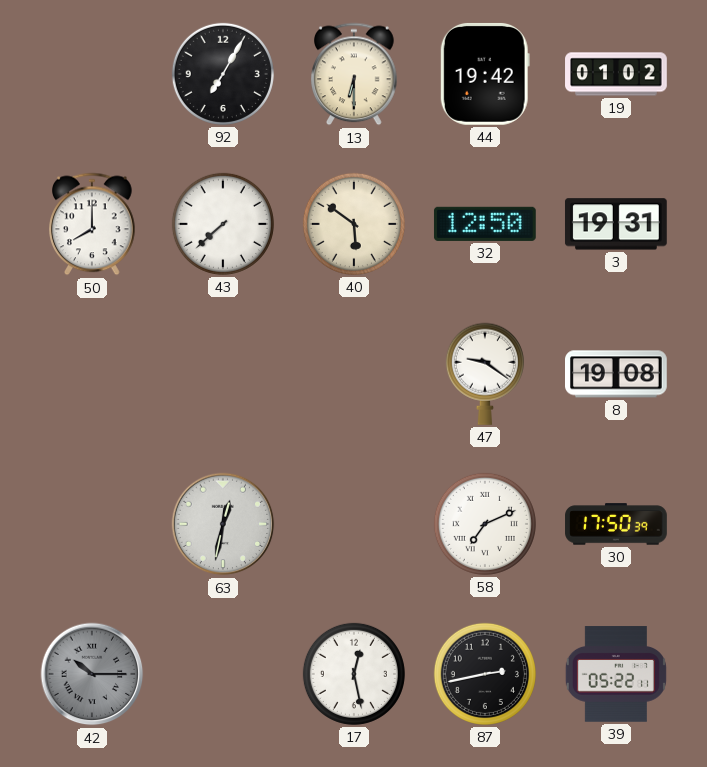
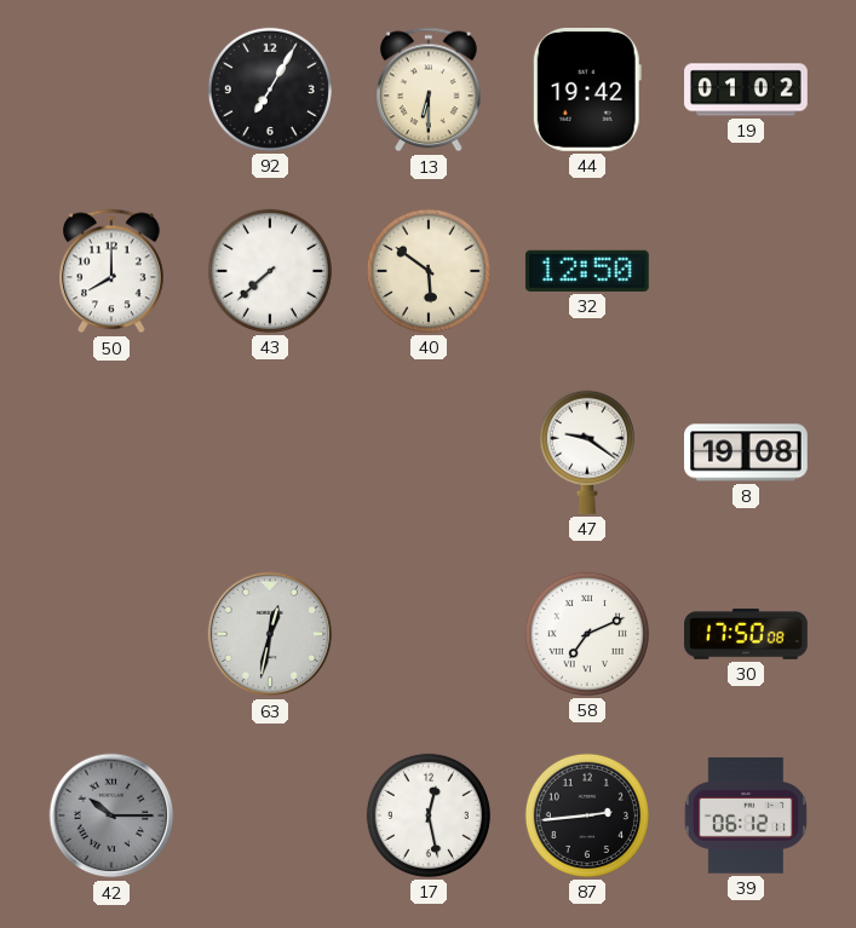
3: 19:31 -> none
30: 17:50:39 -> 17:50:08
87: 2:43 -> 2:44
39: 05:22 -> 06:12
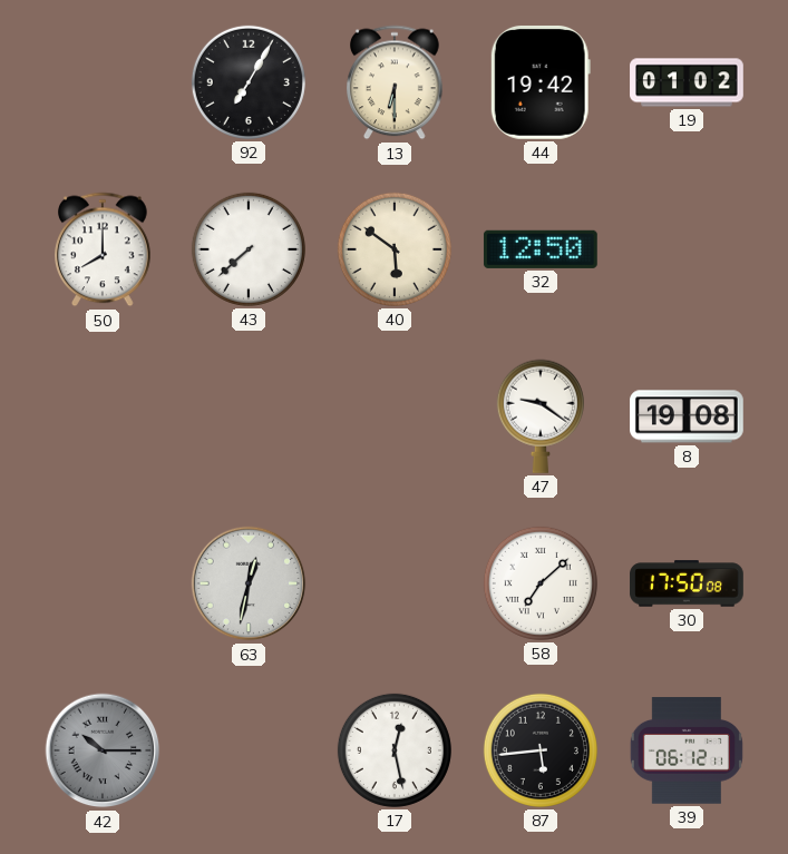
58: 7:11 -> 7:08
87: 2:44 -> 5:44
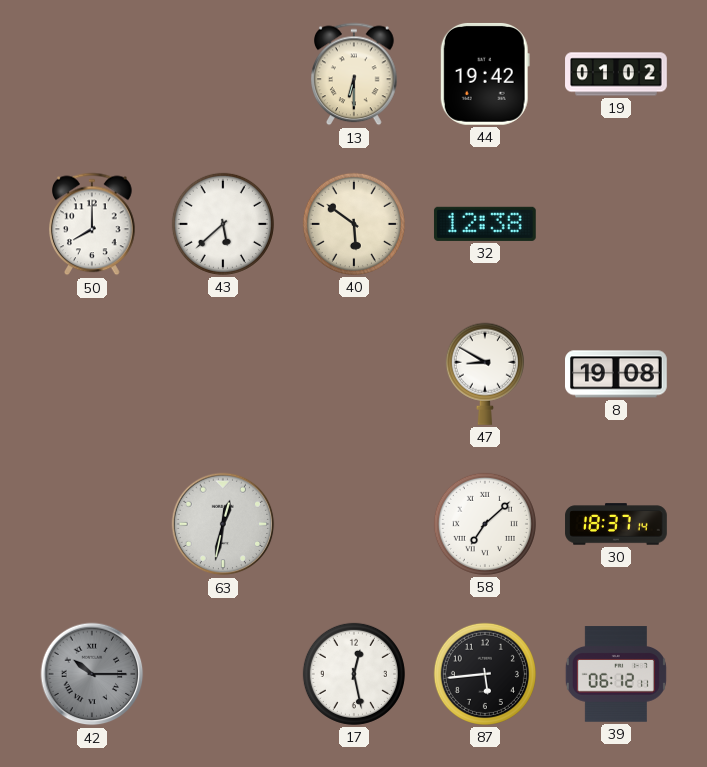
92: 7:05 -> none
43: 7:38 -> 5:38
32: 12:50 -> 12:38
47: 9:21 -> 8:50
30: 17:50 -> 18:37
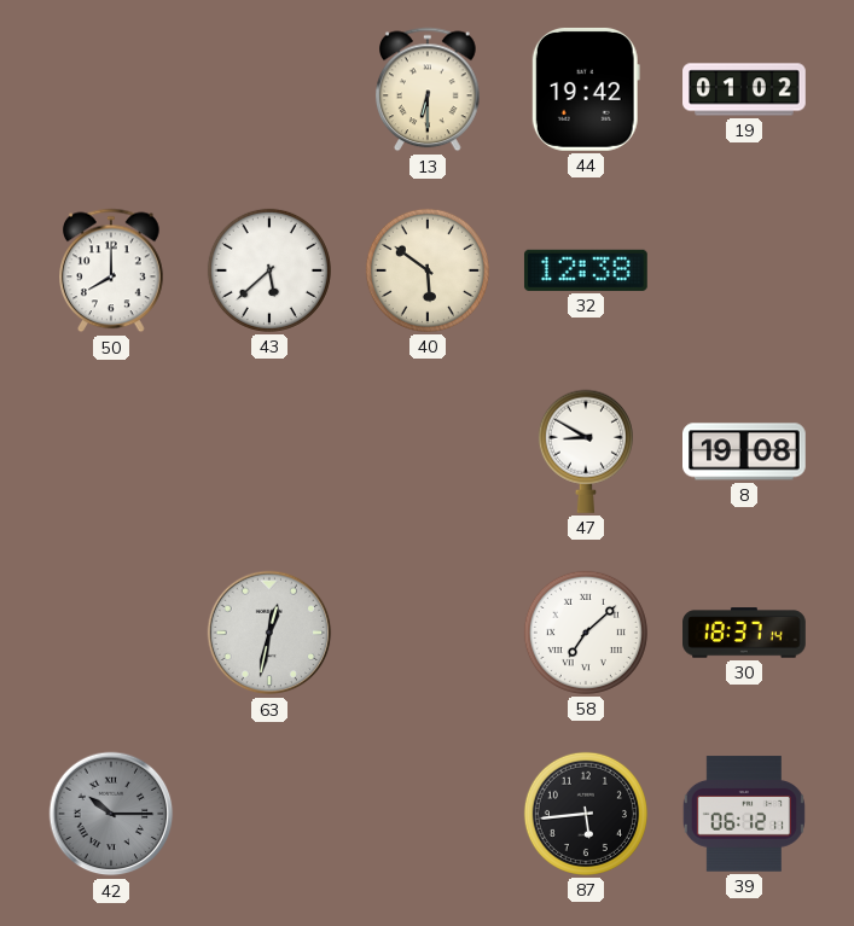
17: 12:28 -> none
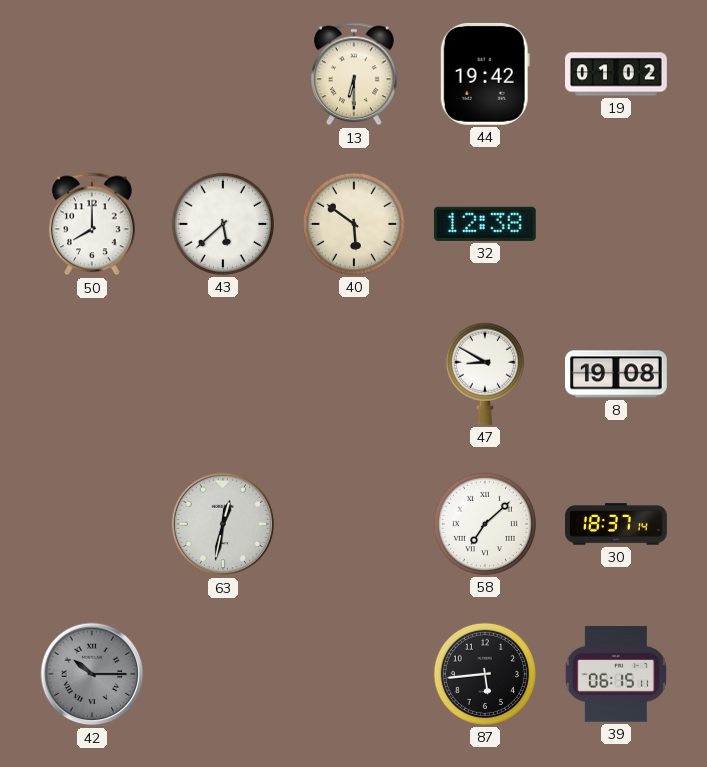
39: 06:12 -> 06:15
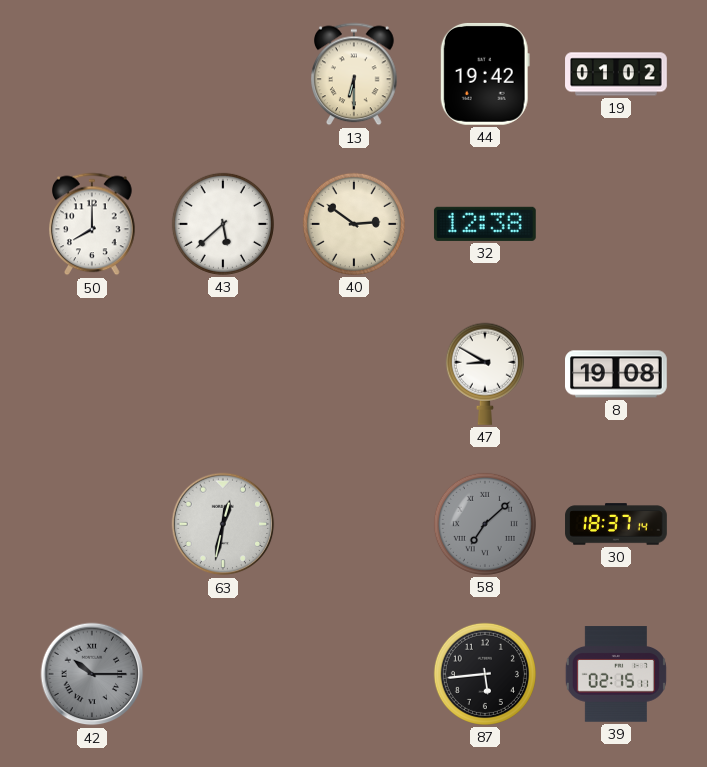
40: 5:51 -> 2:51
58 dial: white -> grey
39: 06:15 -> 02:15
